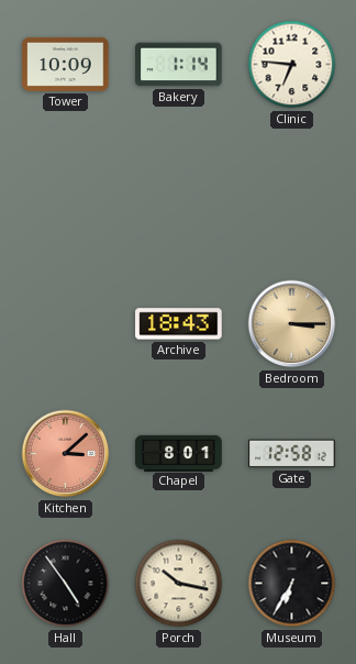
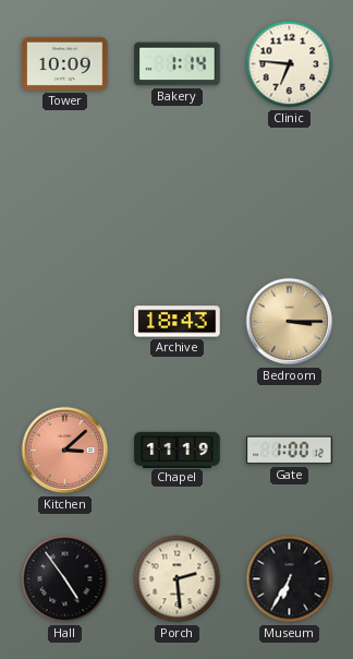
Chapel: 8:01 -> 11:19
Gate: 12:58 -> 1:00
Porch: 10:17 -> 2:29
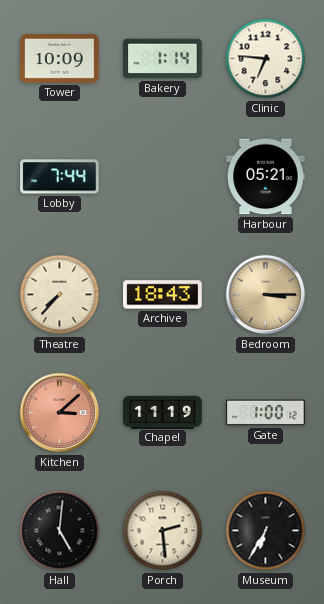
Lobby: none -> 7:44
Harbour: none -> 05:21
Theatre: none -> 7:37
Hall: 4:54 -> 5:01
